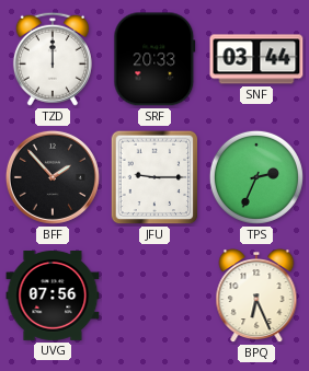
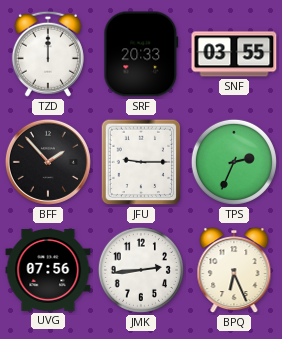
SNF: 03:44 -> 03:55
JMK: none -> 2:44
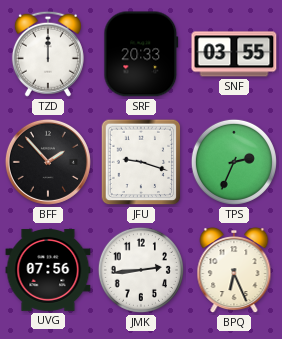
JFU: 9:15 -> 9:18
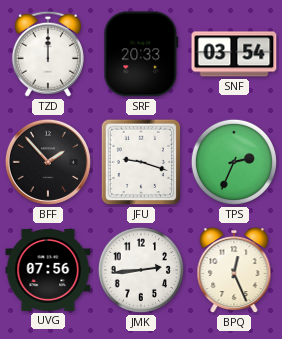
SNF: 03:55 -> 03:54
BPQ: 6:26 -> 12:26
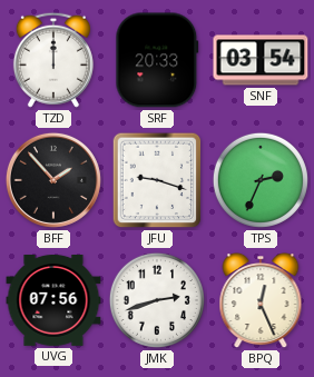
JMK: 2:44 -> 2:42
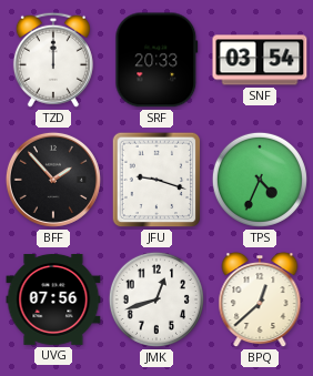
TPS: 2:34 -> 4:34
JMK: 2:42 -> 12:42
BPQ: 12:26 -> 12:38
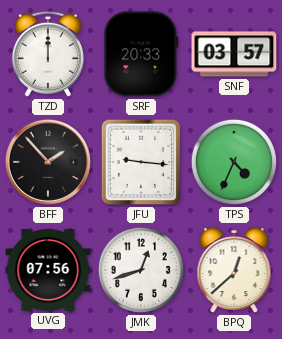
SNF: 03:54 -> 03:57
JFU: 9:18 -> 9:16
